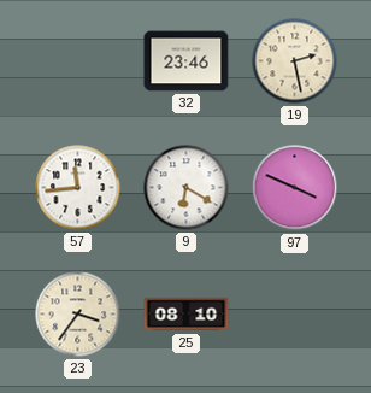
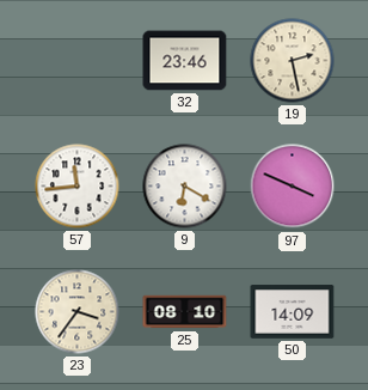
50: none -> 14:09
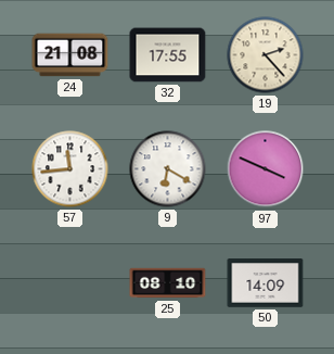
24: none -> 21:08
32: 23:46 -> 17:55
19: 2:28 -> 2:23
23: 3:36 -> none
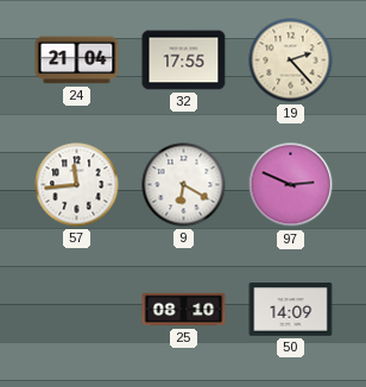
24: 21:08 -> 21:04
97: 3:49 -> 2:49
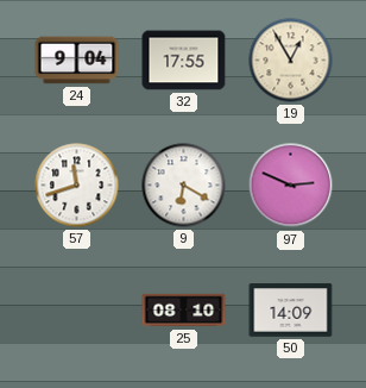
24: 21:04 -> 9:04
19: 2:23 -> 12:55
57: 11:44 -> 11:42
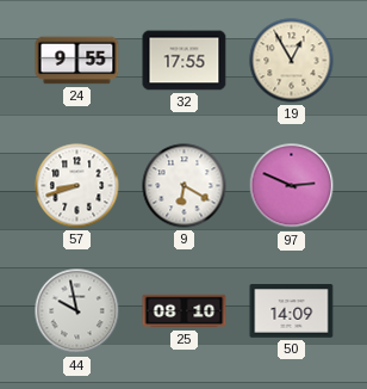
24: 9:04 -> 9:55
57: 11:42 -> 8:42
44: none -> 9:58
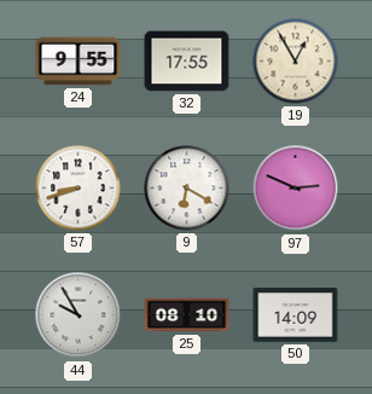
44: 9:58 -> 9:55
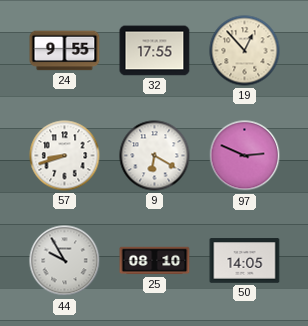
19: 12:55 -> 12:53
50: 14:09 -> 14:05
